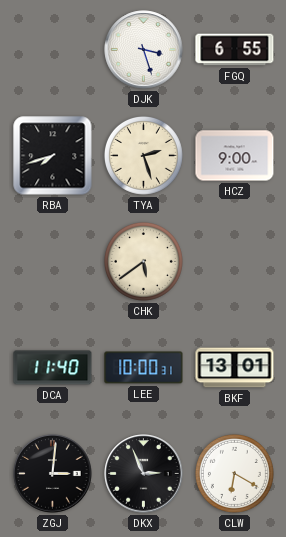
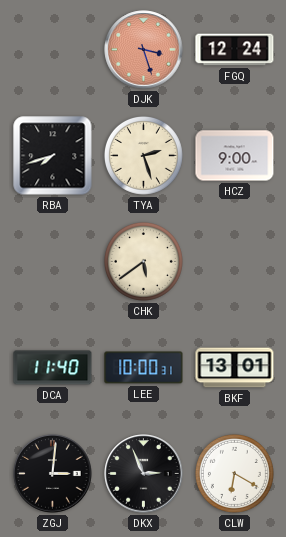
DJK dial: white -> salmon
FGQ: 6:55 -> 12:24
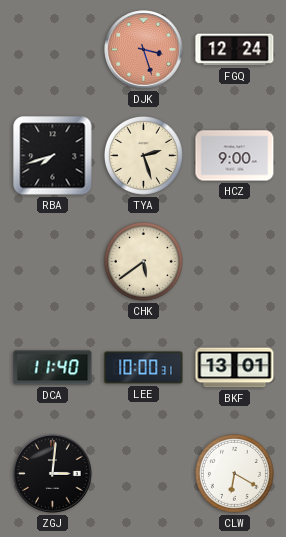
DKX: 2:56 -> none
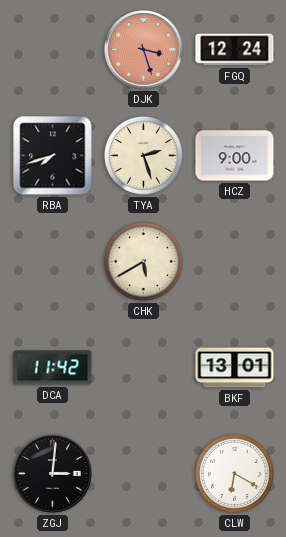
CHK: 5:39 -> 5:40
DCA: 11:40 -> 11:42
LEE: 10:00 -> none
